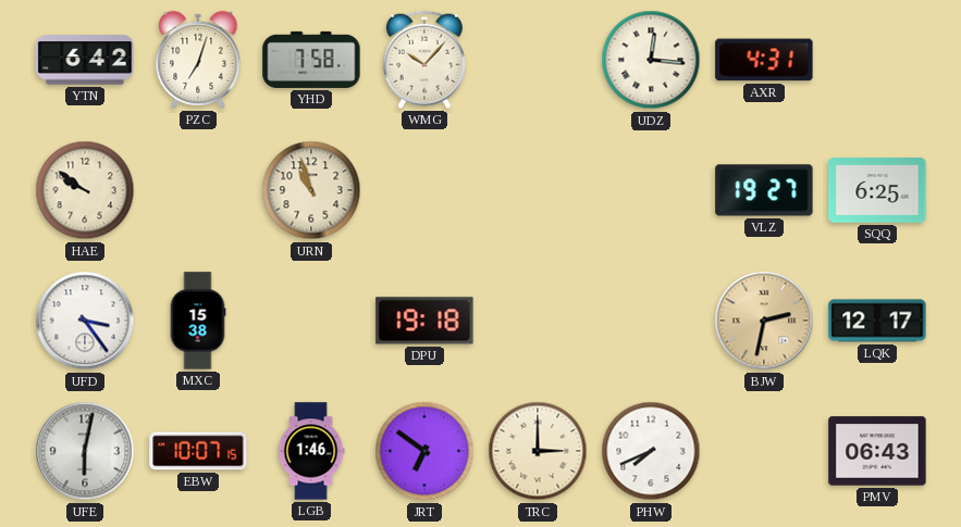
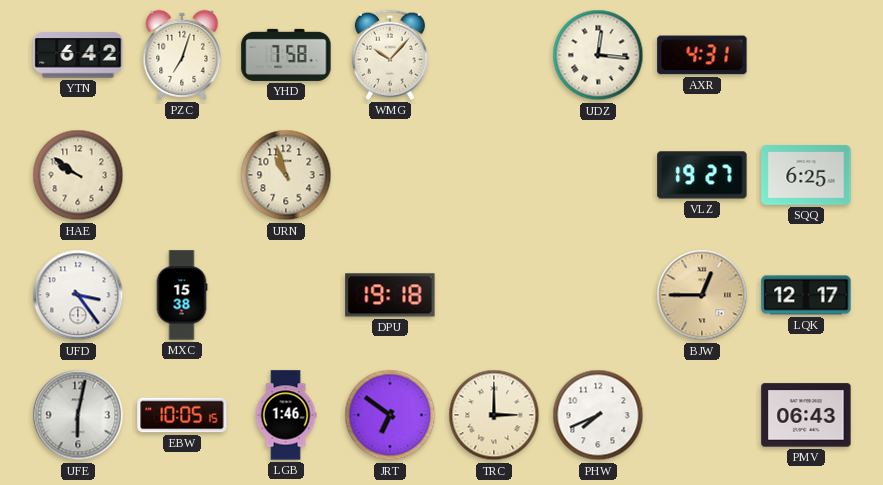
BJW: 2:32 -> 12:45
EBW: 10:07 -> 10:05
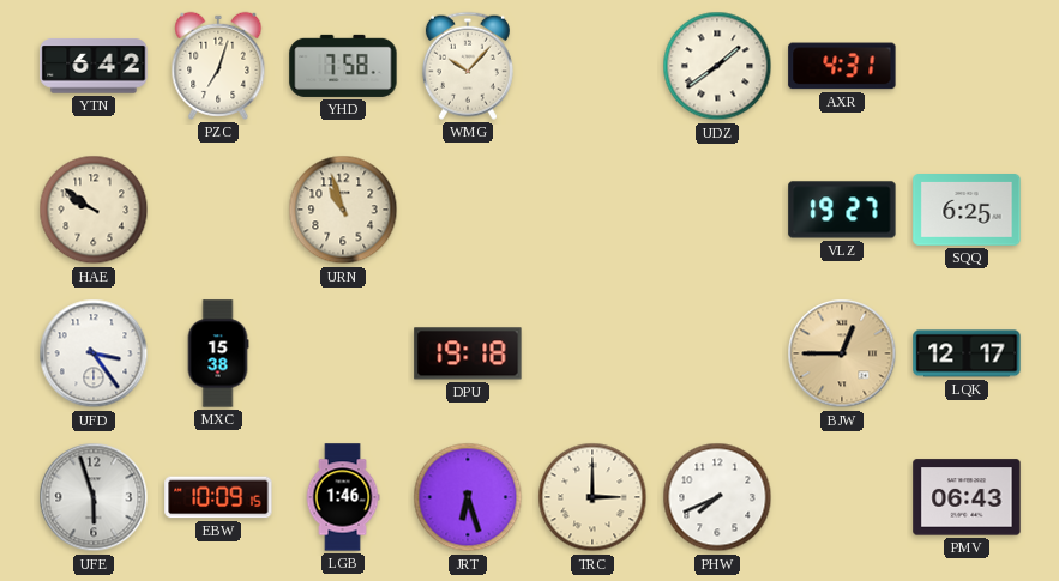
UDZ: 12:16 -> 1:39
UFE: 6:02 -> 5:57
EBW: 10:05 -> 10:09
JRT: 6:51 -> 6:27
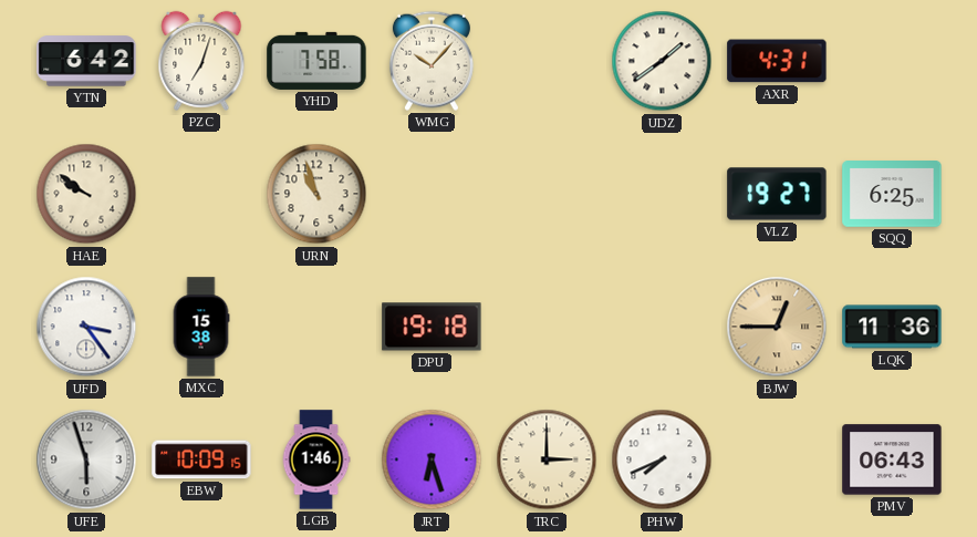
LQK: 12:17 -> 11:36
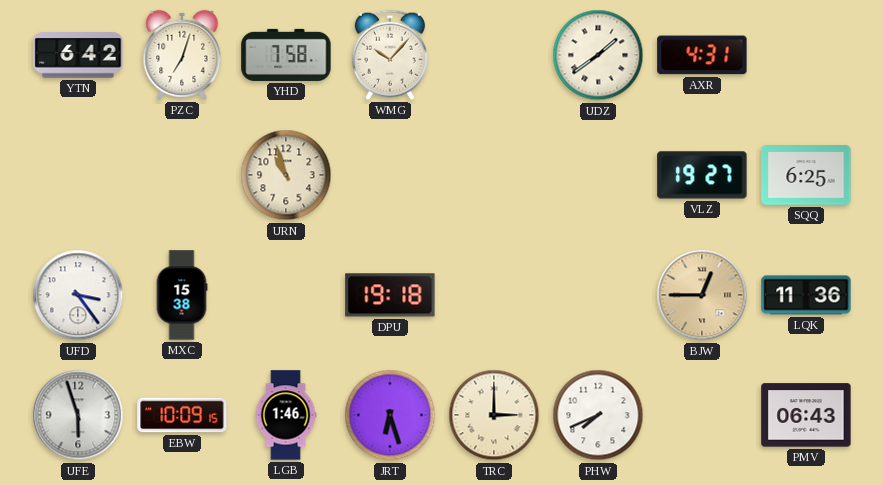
HAE: 9:51 -> none
